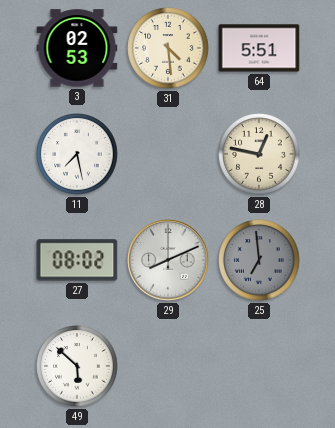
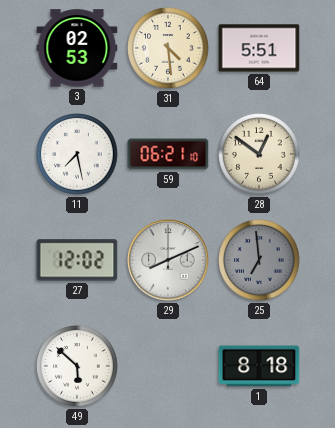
59: none -> 06:21
28: 12:47 -> 12:51
27: 08:02 -> 12:02
1: none -> 8:18
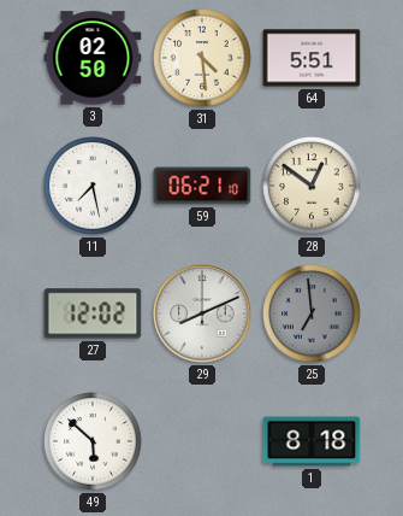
3: 02:53 -> 02:50
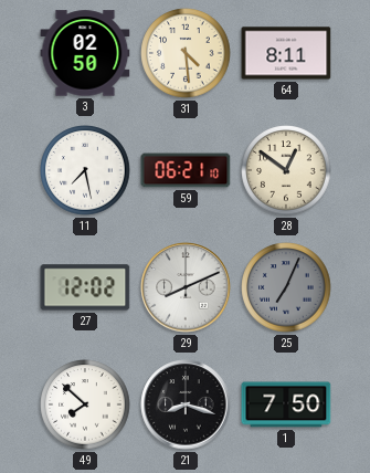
64: 5:51 -> 8:11
25: 6:59 -> 7:04
49: 5:52 -> 7:52
21: none -> 8:18
1: 8:18 -> 7:50
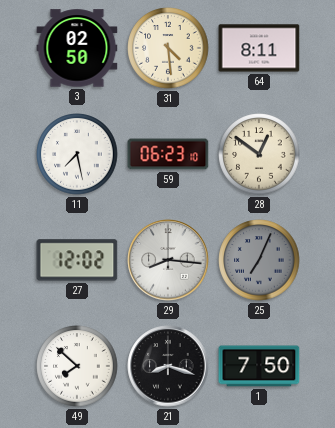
59: 06:21 -> 06:23
29: 8:11 -> 8:16
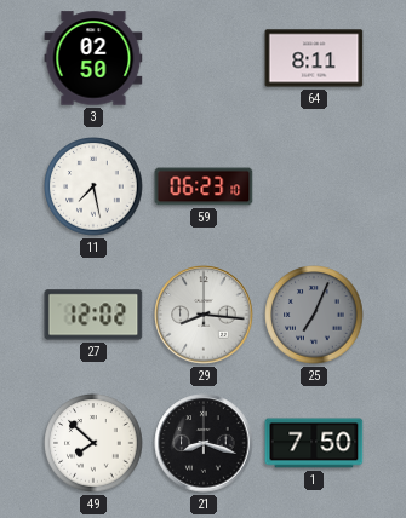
31: 4:29 -> none
28: 12:51 -> none
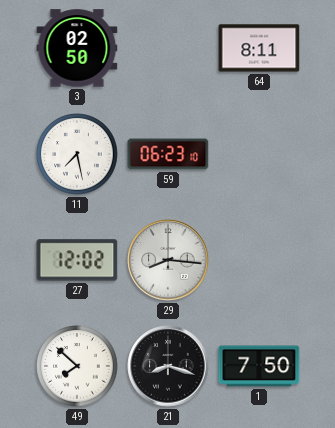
25: 7:04 -> none
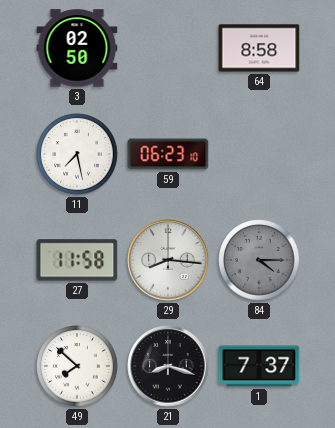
64: 8:11 -> 8:58
27: 12:02 -> 11:58
84: none -> 4:15
1: 7:50 -> 7:37
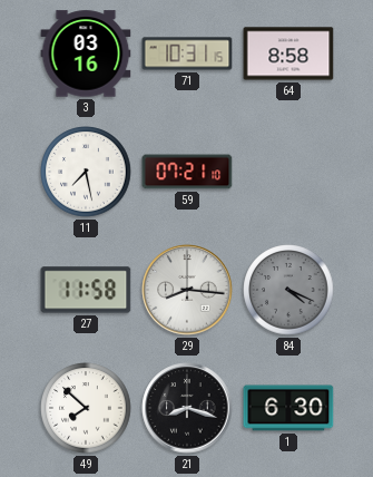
3: 02:50 -> 03:16
71: none -> 10:31
59: 06:23 -> 07:21
84: 4:15 -> 4:19
1: 7:37 -> 6:30
